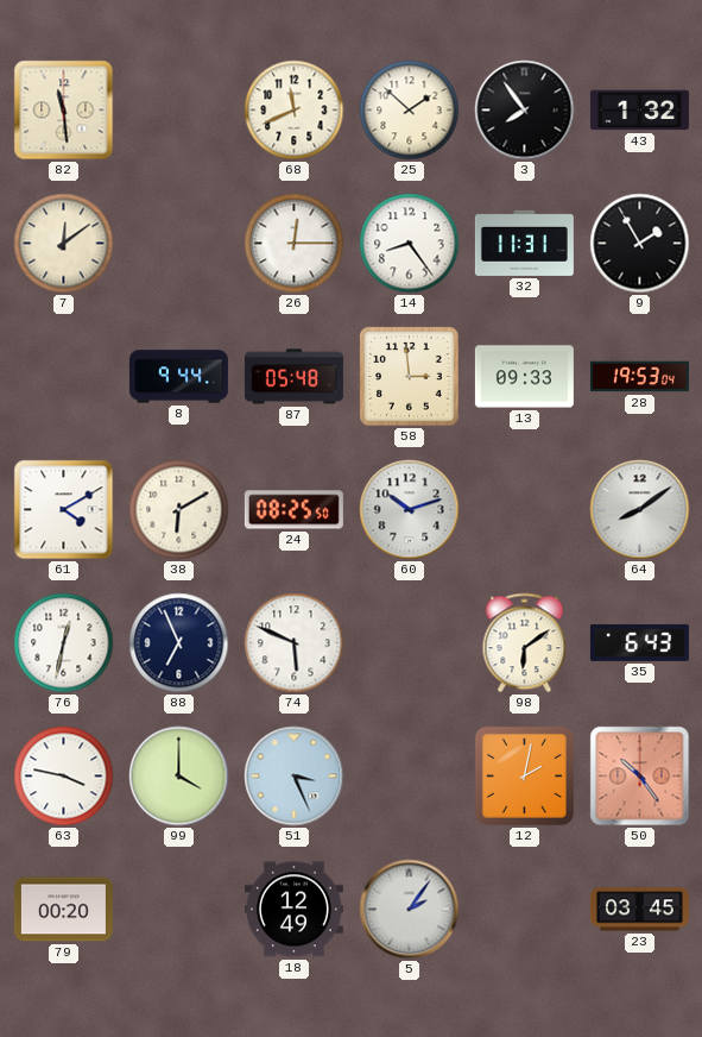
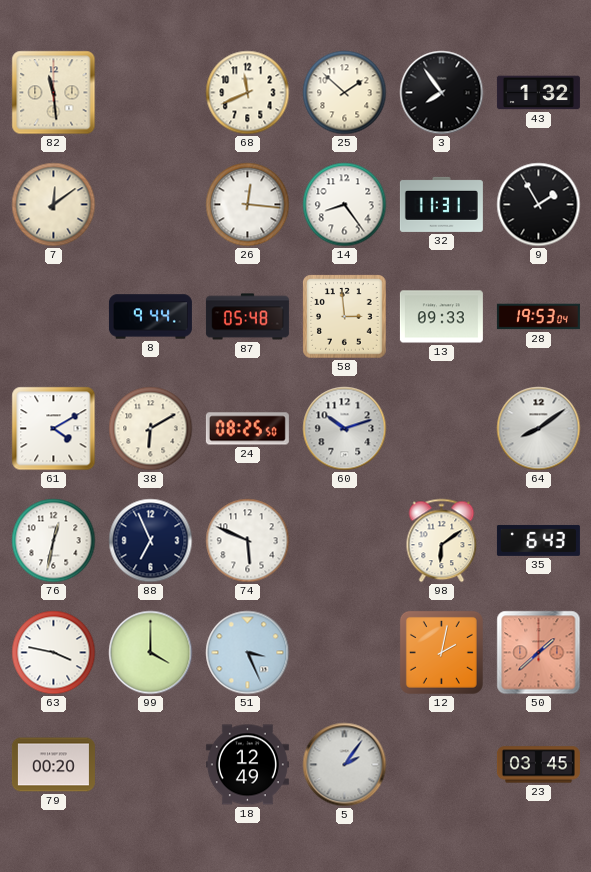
26: 12:15 -> 12:16
50: 10:24 -> 1:38
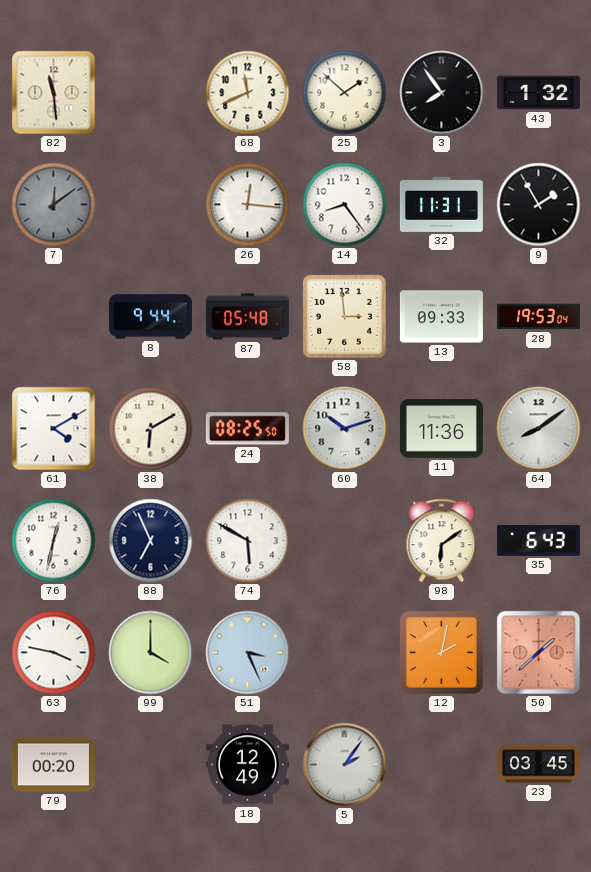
7 dial: cream -> grey
11: none -> 11:36
74: 5:49 -> 5:50
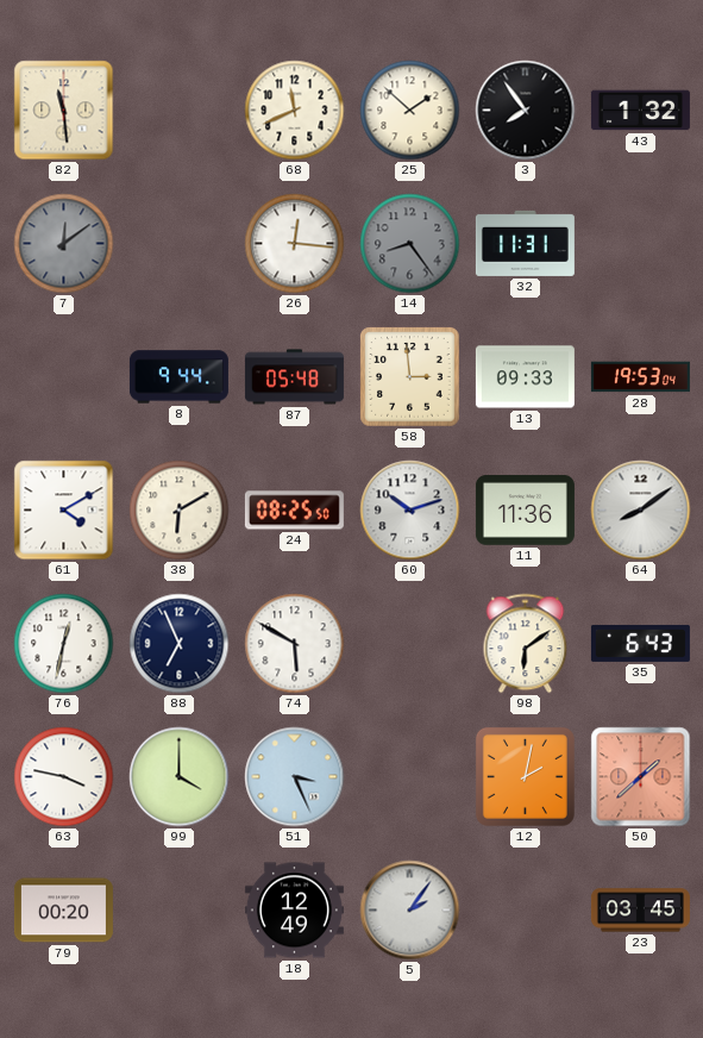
14 dial: white -> grey
9: 1:55 -> none
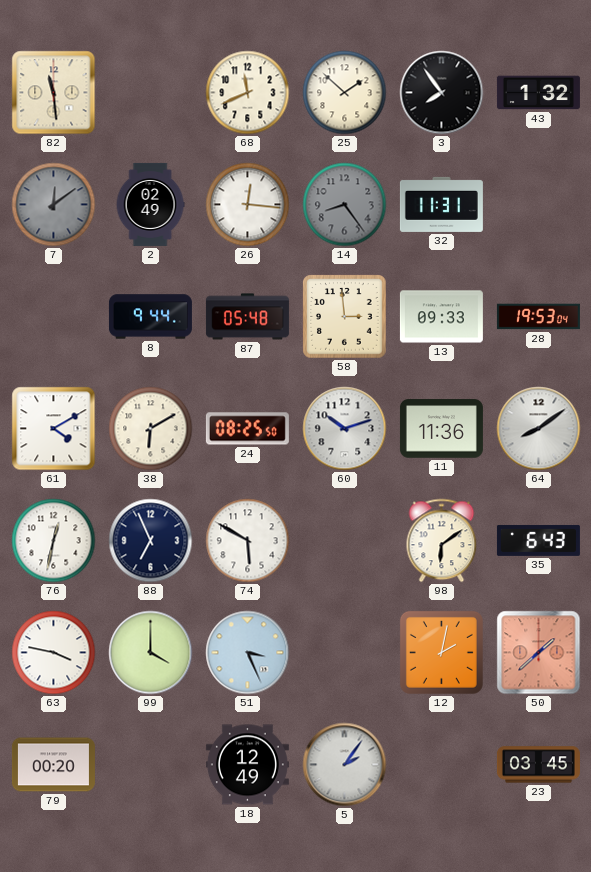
2: none -> 02:49
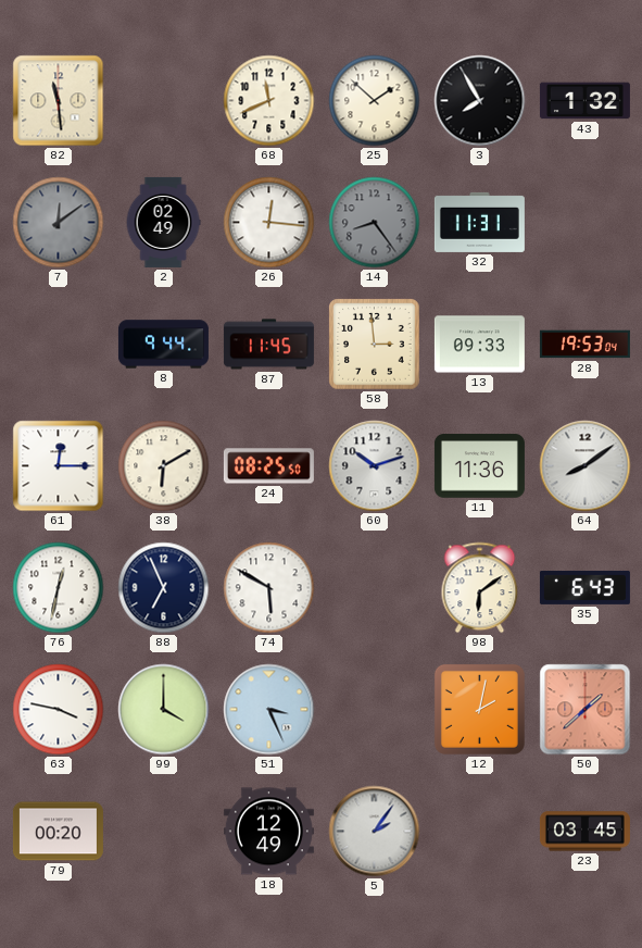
3: 7:54 -> 7:55
87: 05:48 -> 11:45
61: 4:10 -> 12:15
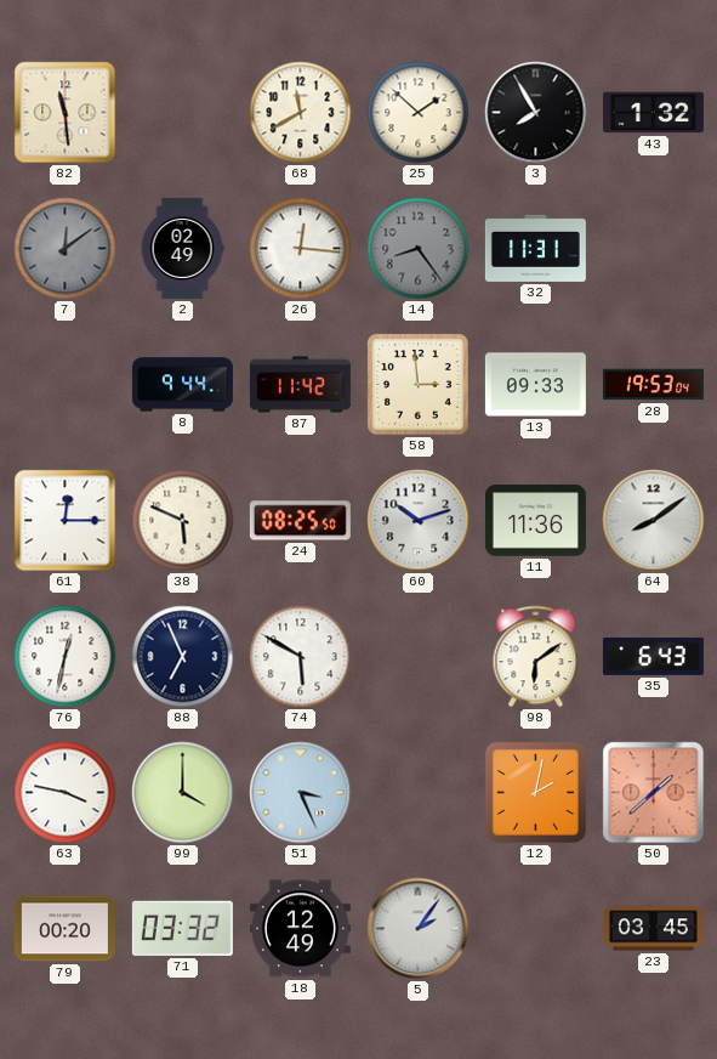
68: 11:41 -> 11:40
87: 11:45 -> 11:42
38: 6:10 -> 5:49
71: none -> 03:32
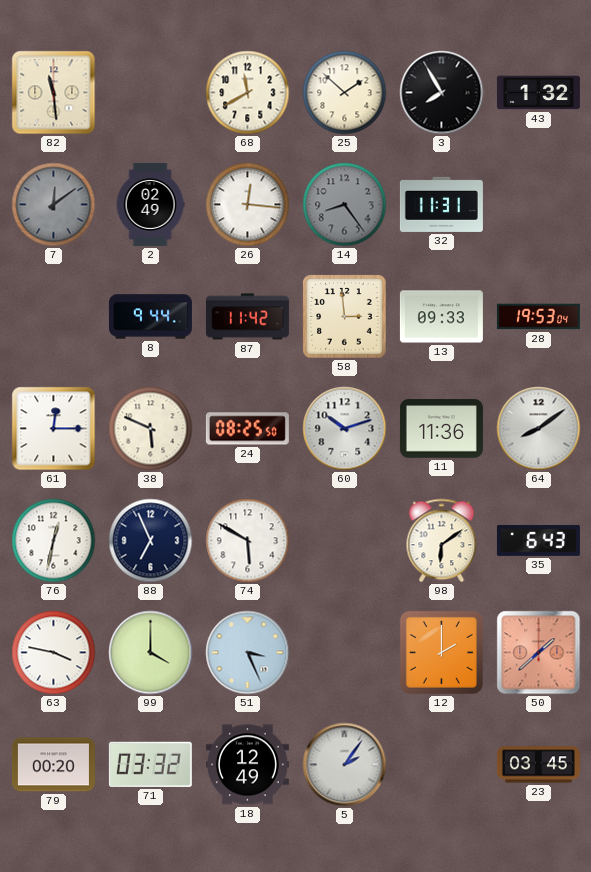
12: 2:02 -> 2:00
